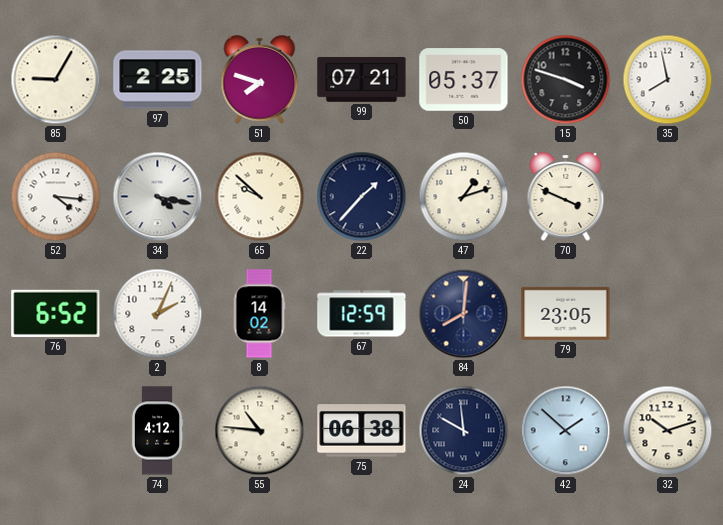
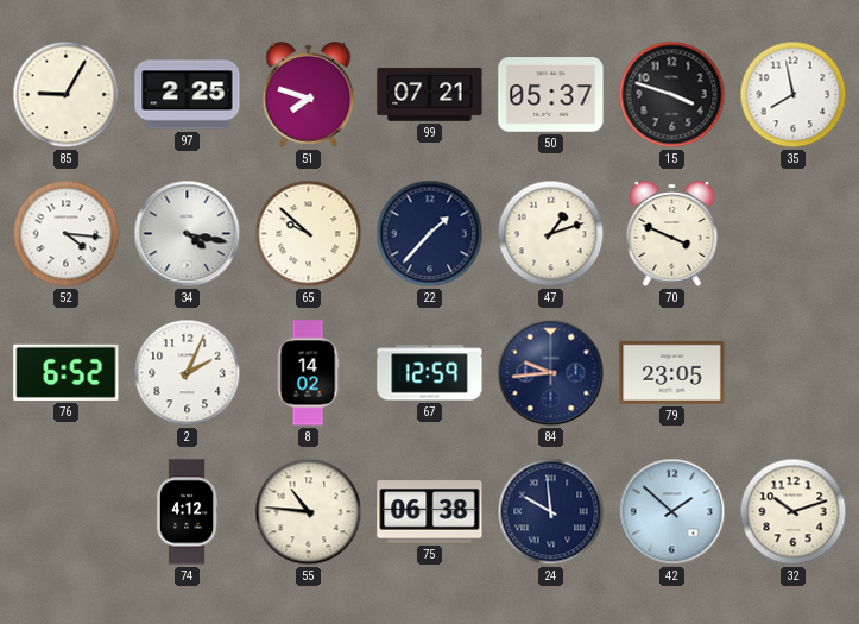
84: 8:01 -> 9:44
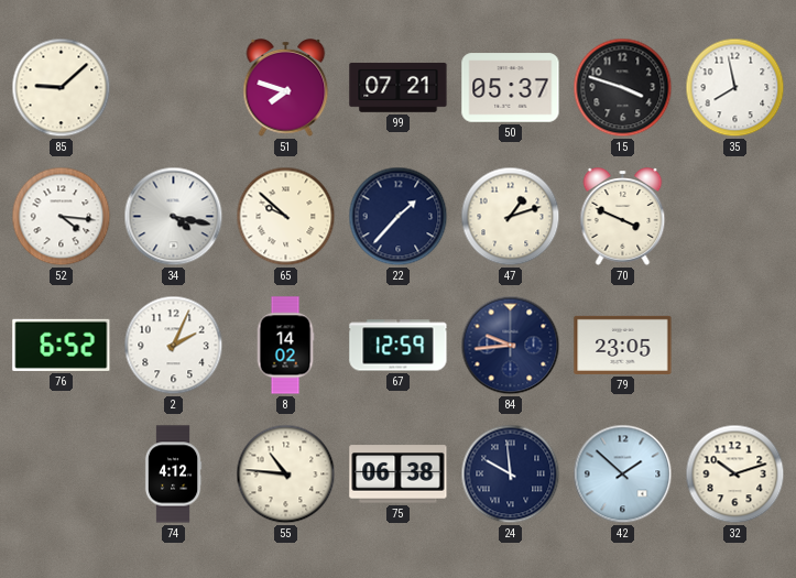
85: 9:05 -> 9:08
97: 2:25 -> none
